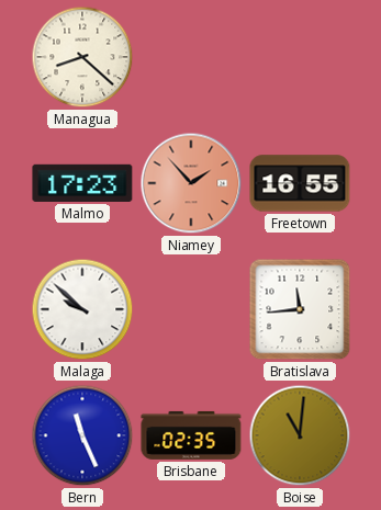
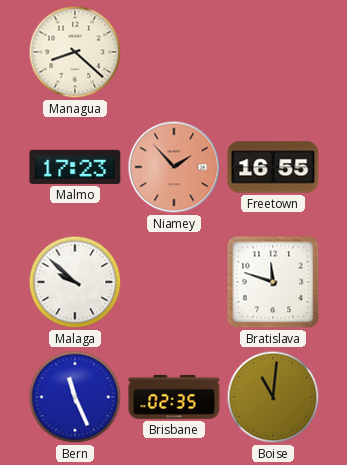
Bratislava: 11:44 -> 11:48
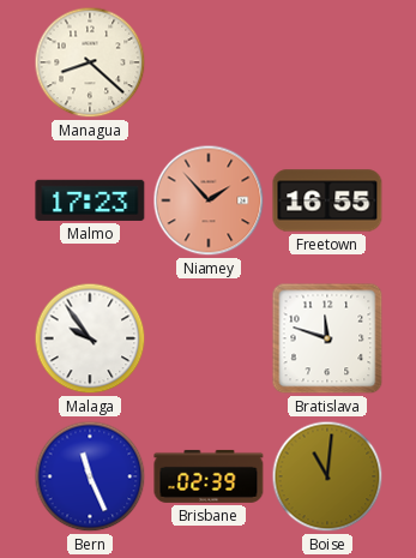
Malaga: 9:52 -> 9:54
Brisbane: 02:35 -> 02:39
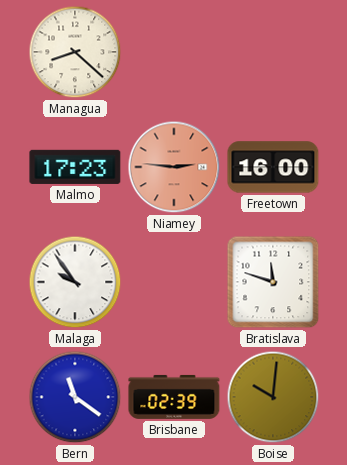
Niamey: 1:53 -> 2:46
Freetown: 16:55 -> 16:00
Bern: 11:26 -> 11:21
Boise: 11:01 -> 10:01
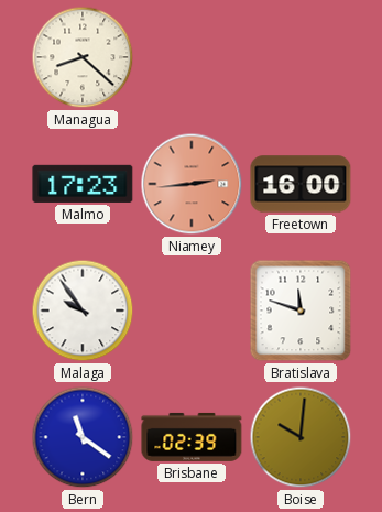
Niamey: 2:46 -> 2:44
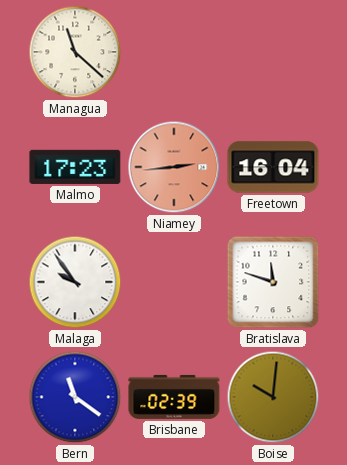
Managua: 8:22 -> 11:22
Freetown: 16:00 -> 16:04
